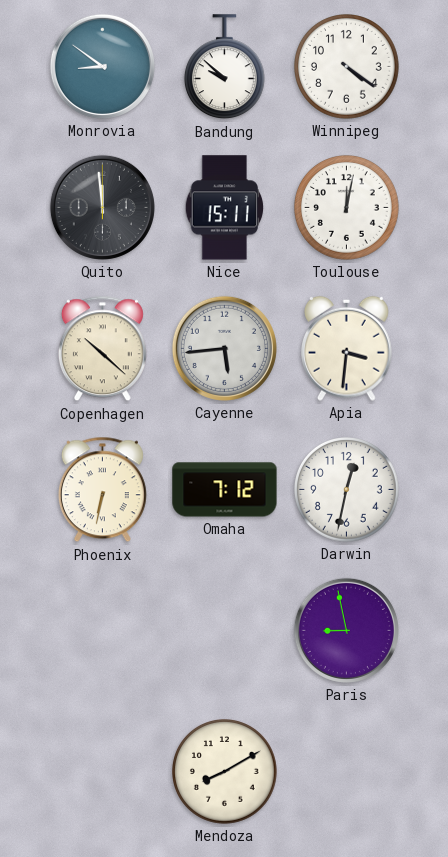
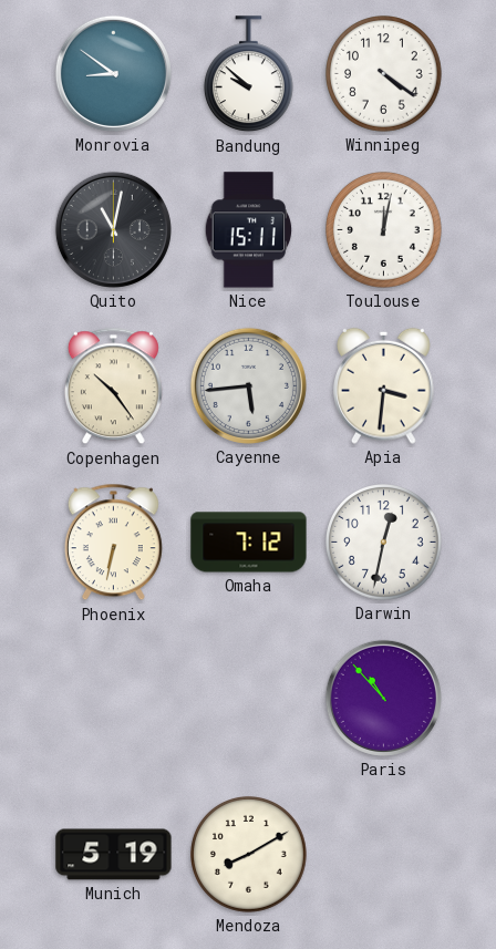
Quito: 11:59 -> 11:02
Copenhagen: 10:22 -> 10:24
Paris: 8:58 -> 10:53
Munich: none -> 5:19
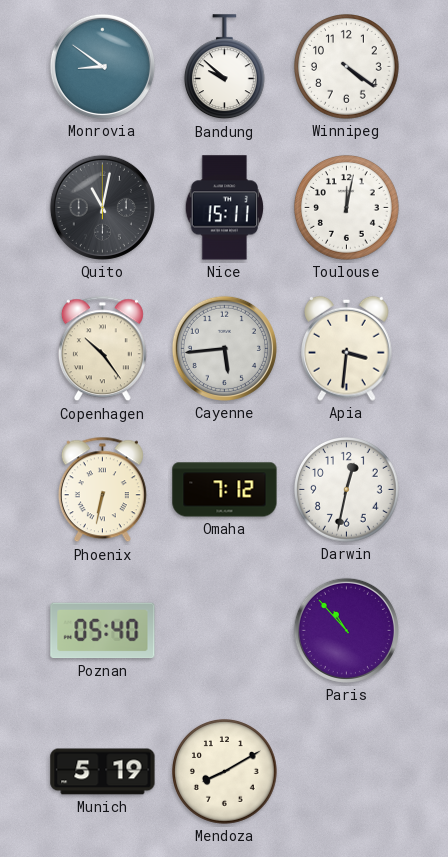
Poznan: none -> 05:40
